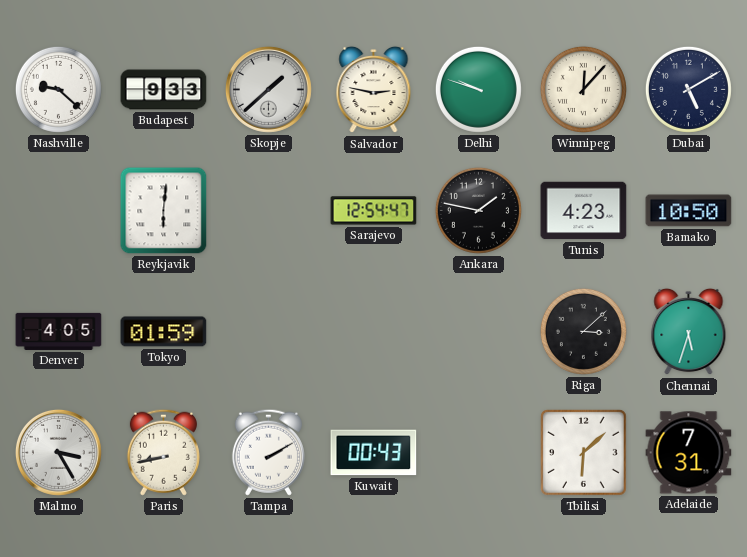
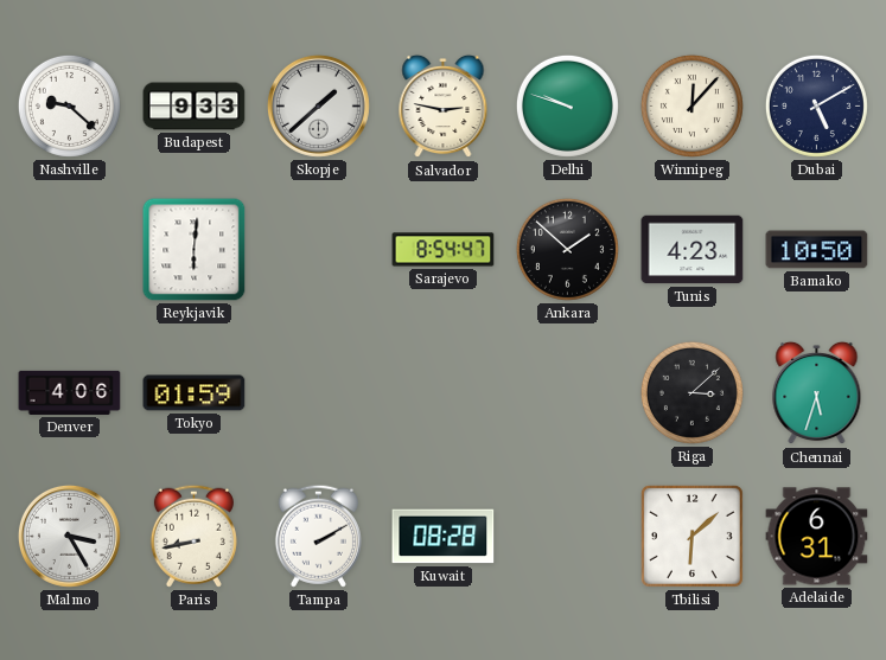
Sarajevo: 12:54 -> 8:54
Ankara: 1:47 -> 1:52
Denver: 4:05 -> 4:06
Kuwait: 00:43 -> 08:28
Adelaide: 7:31 -> 6:31
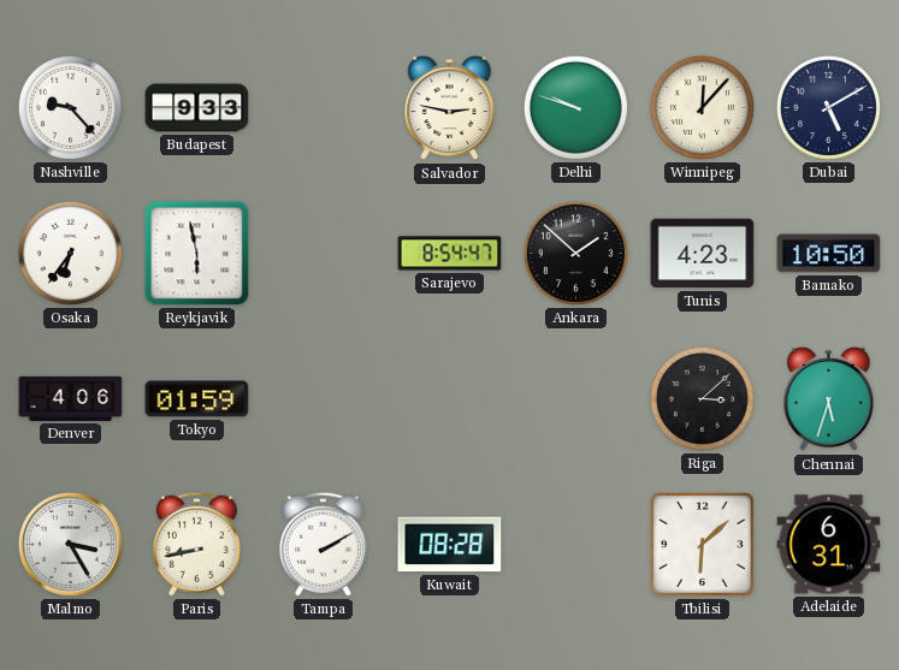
Nashville: 9:22 -> 9:23
Skopje: 1:38 -> none
Osaka: none -> 6:36
Reykjavik: 6:01 -> 5:58
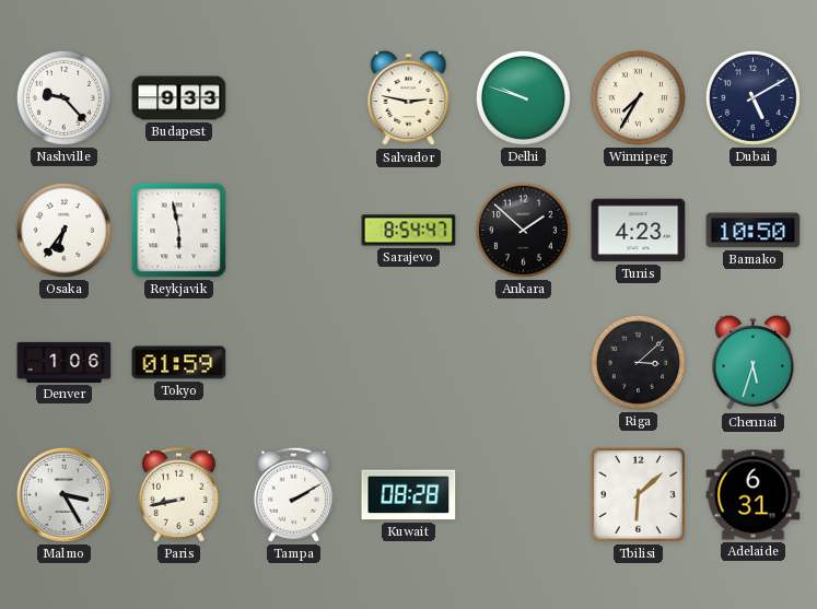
Winnipeg: 12:07 -> 7:35
Denver: 4:06 -> 1:06
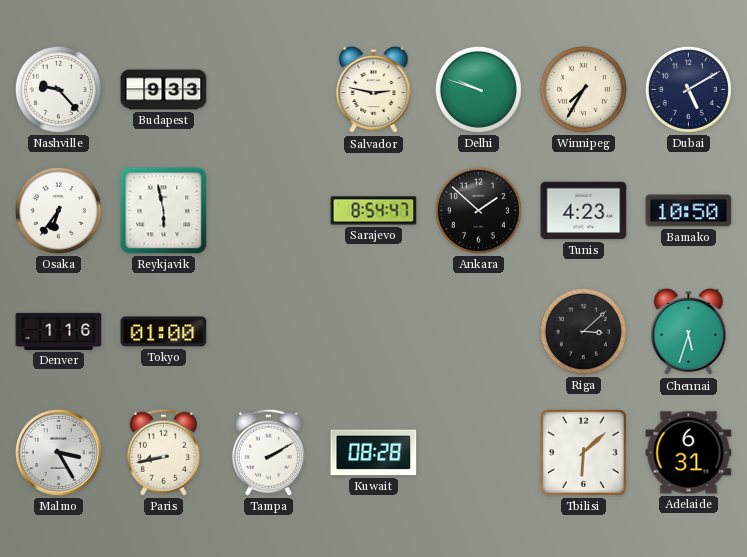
Denver: 1:06 -> 1:16
Tokyo: 01:59 -> 01:00
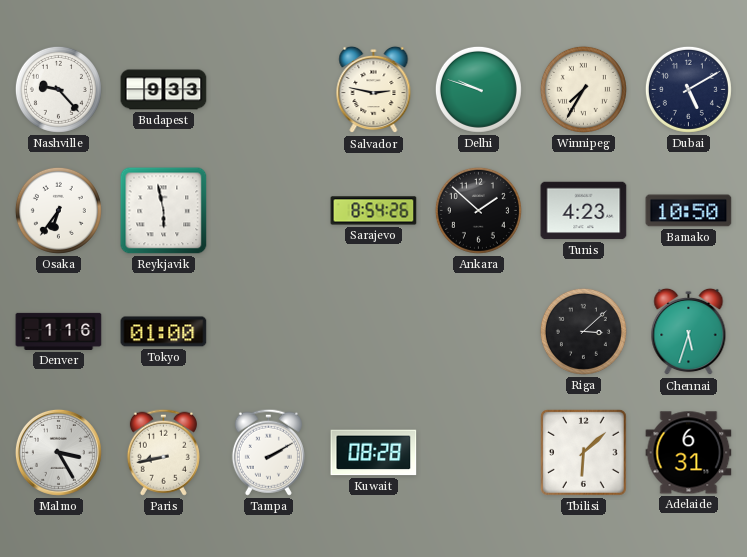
Sarajevo: 8:54:47 -> 8:54:26
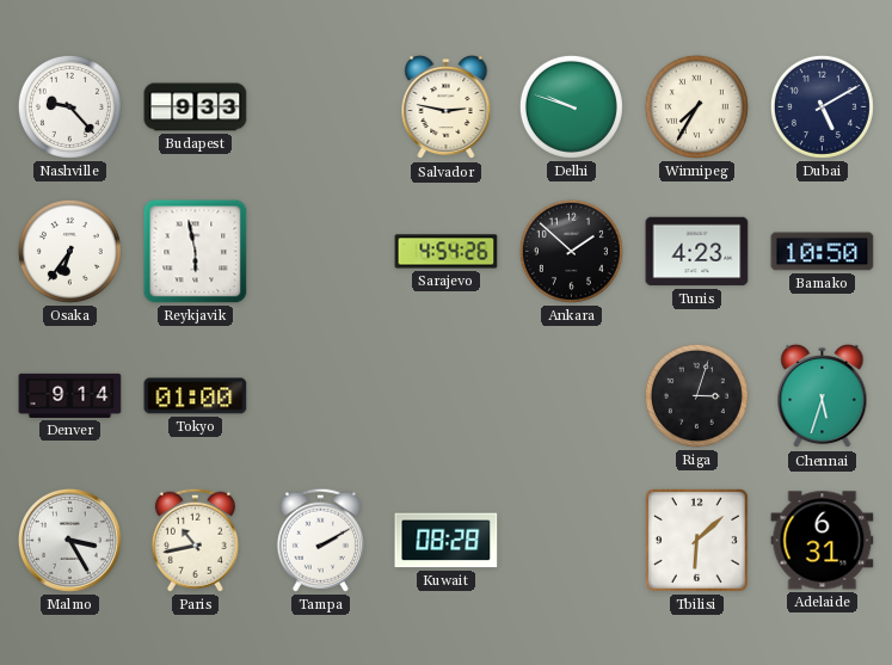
Sarajevo: 8:54 -> 4:54
Denver: 1:16 -> 9:14
Riga: 3:08 -> 3:03
Paris: 8:43 -> 10:43
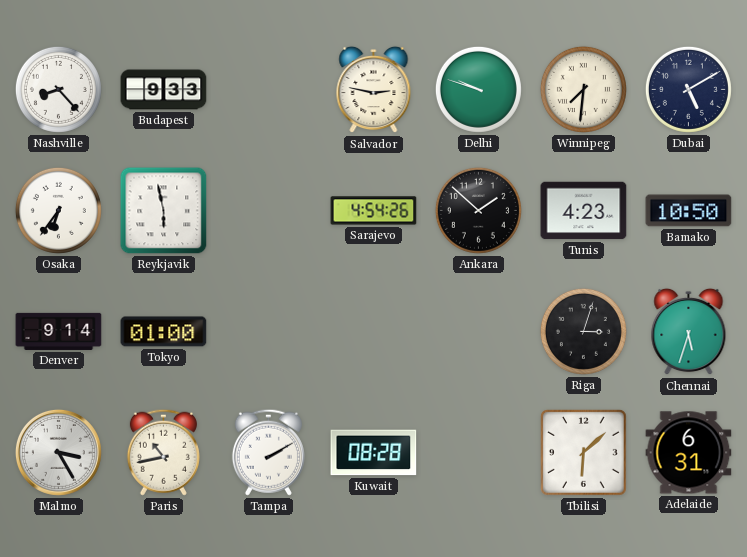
Nashville: 9:23 -> 8:23
Winnipeg: 7:35 -> 7:31
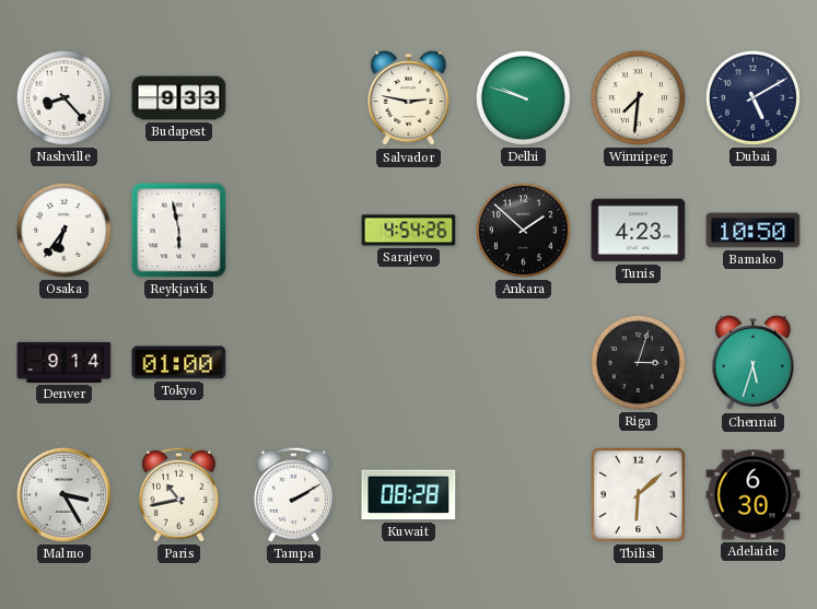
Adelaide: 6:31 -> 6:30
